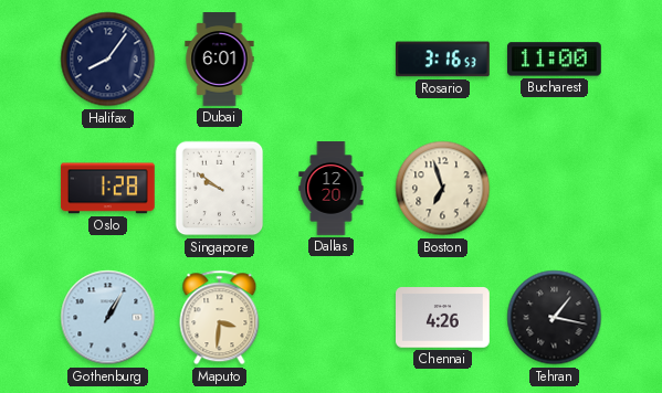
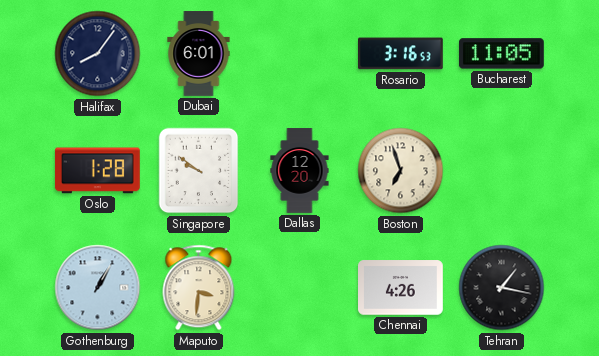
Bucharest: 11:00 -> 11:05
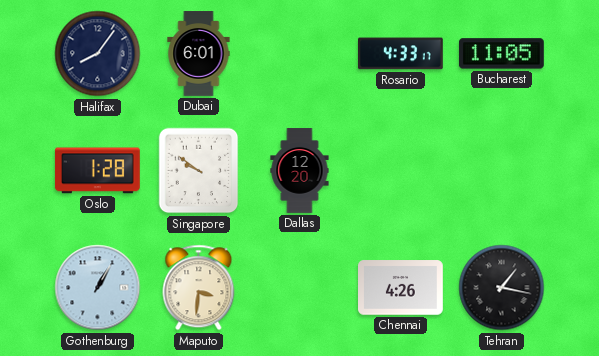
Rosario: 3:16 -> 4:33
Boston: 6:57 -> none
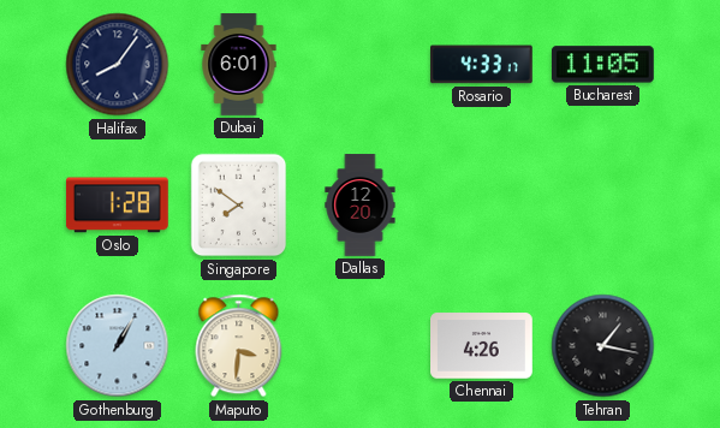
Singapore: 9:51 -> 7:51
